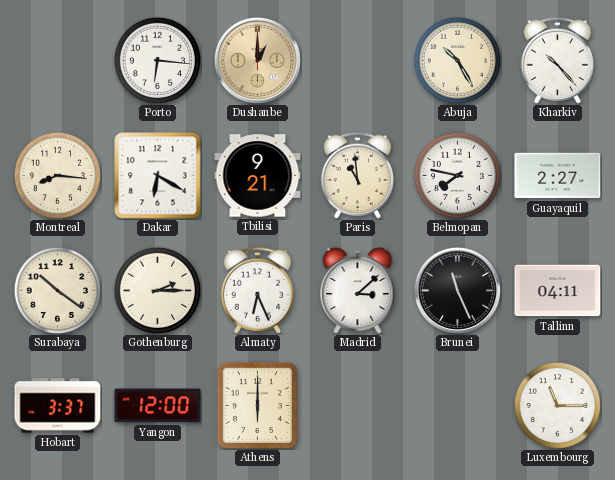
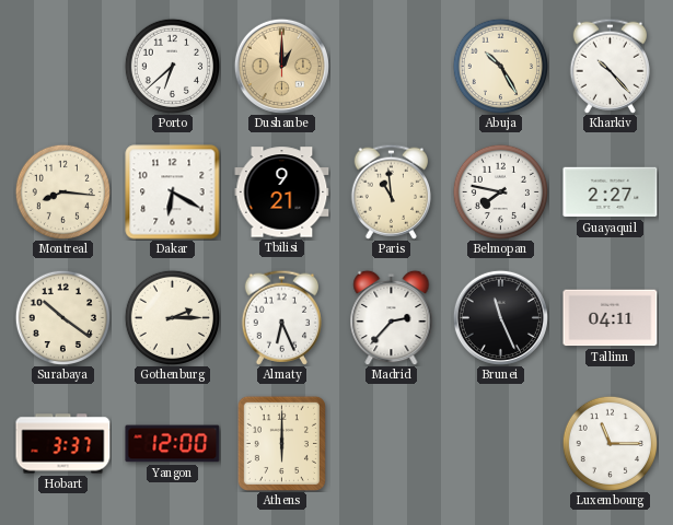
Porto: 6:16 -> 6:38
Madrid: 3:08 -> 2:37
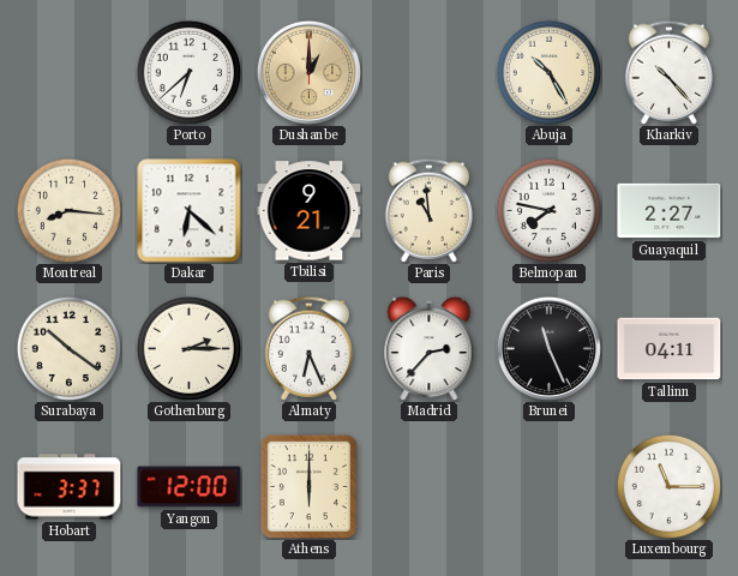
Dakar: 6:20 -> 6:22
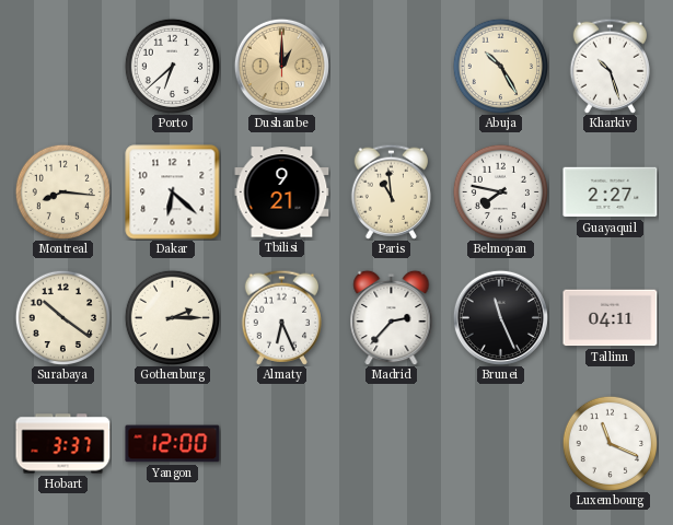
Kharkiv: 10:23 -> 10:27
Athens: 6:00 -> none
Luxembourg: 11:15 -> 11:19
